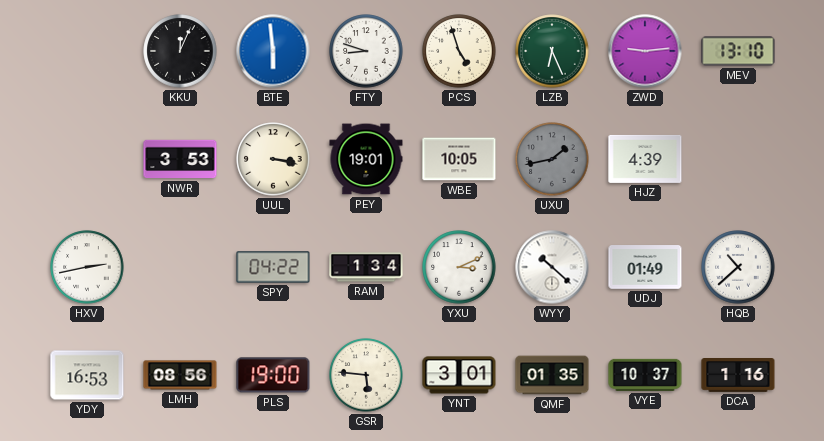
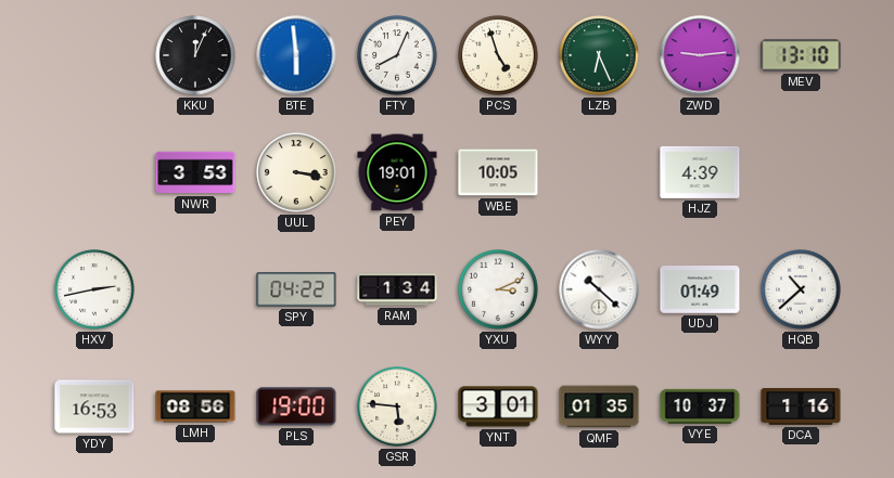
FTY: 8:48 -> 8:04
UXU: 1:43 -> none
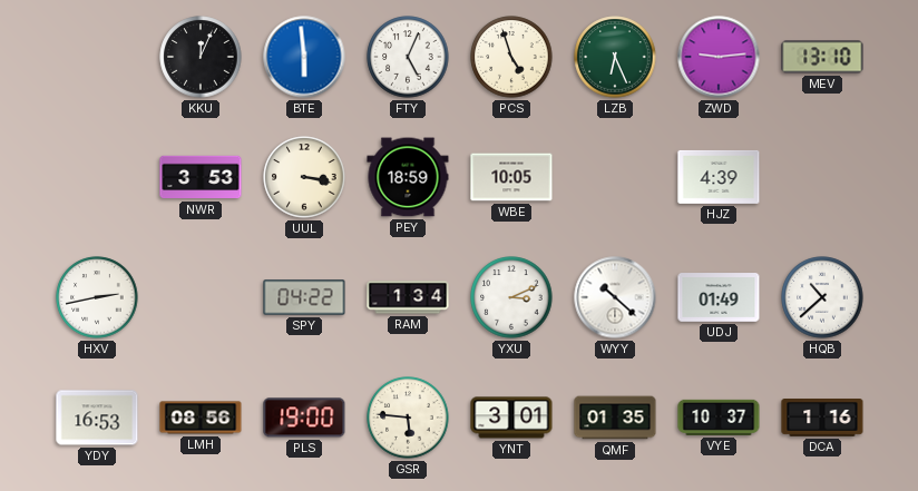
FTY: 8:04 -> 5:04
PEY: 19:01 -> 18:59
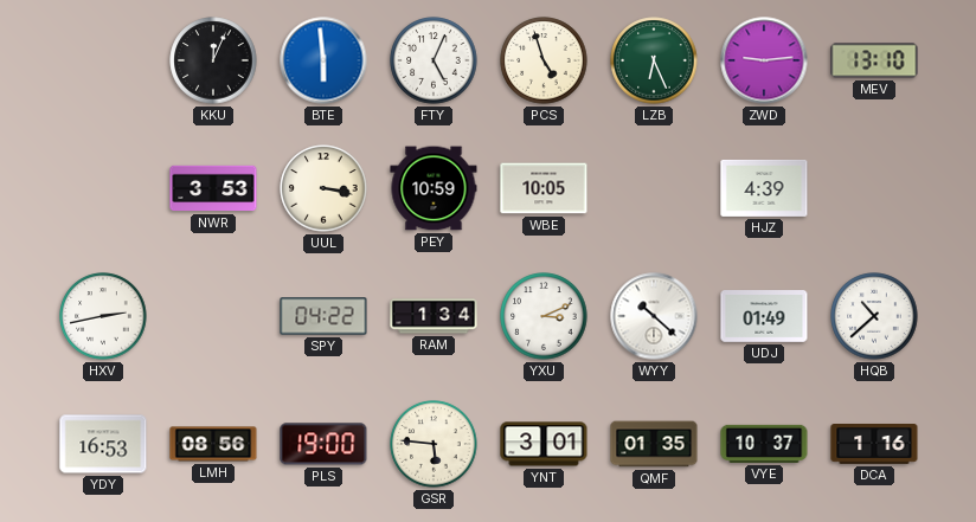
PEY: 18:59 -> 10:59
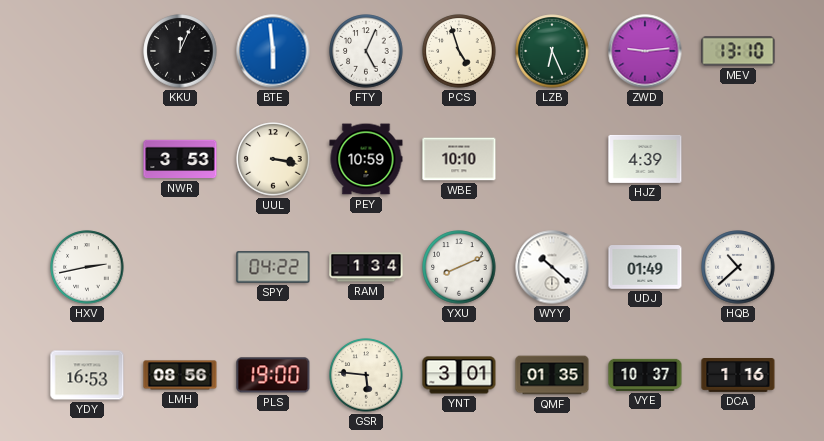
WBE: 10:05 -> 10:10
YXU: 3:11 -> 8:11
